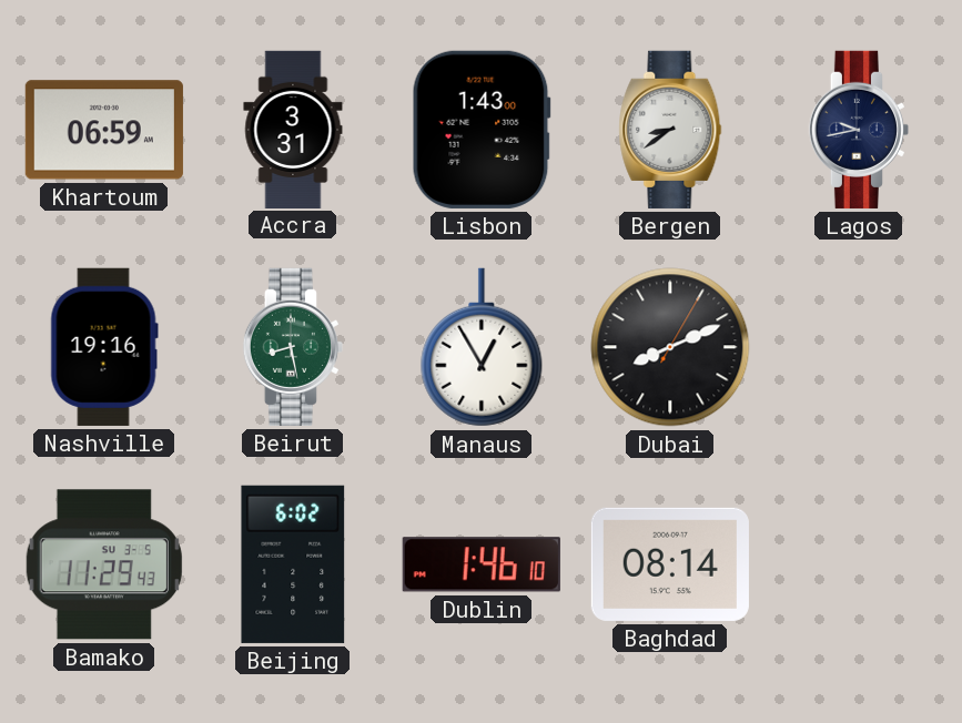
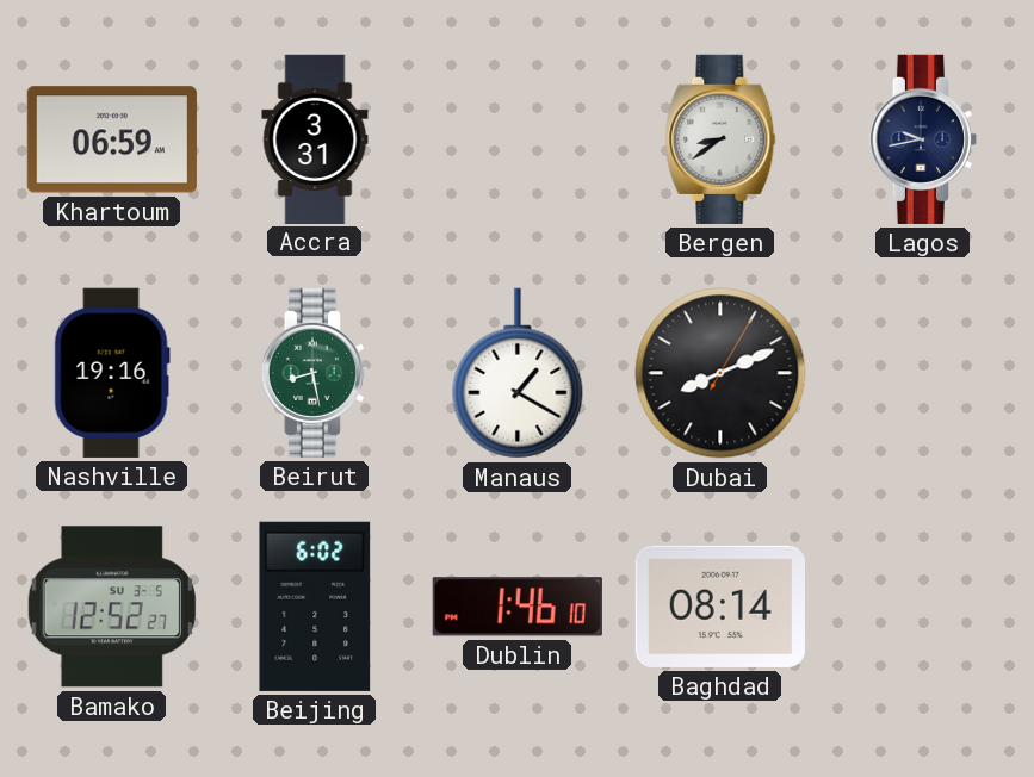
Lisbon: 1:43 -> none
Manaus: 12:55 -> 1:20
Bamako: 11:29 -> 12:52
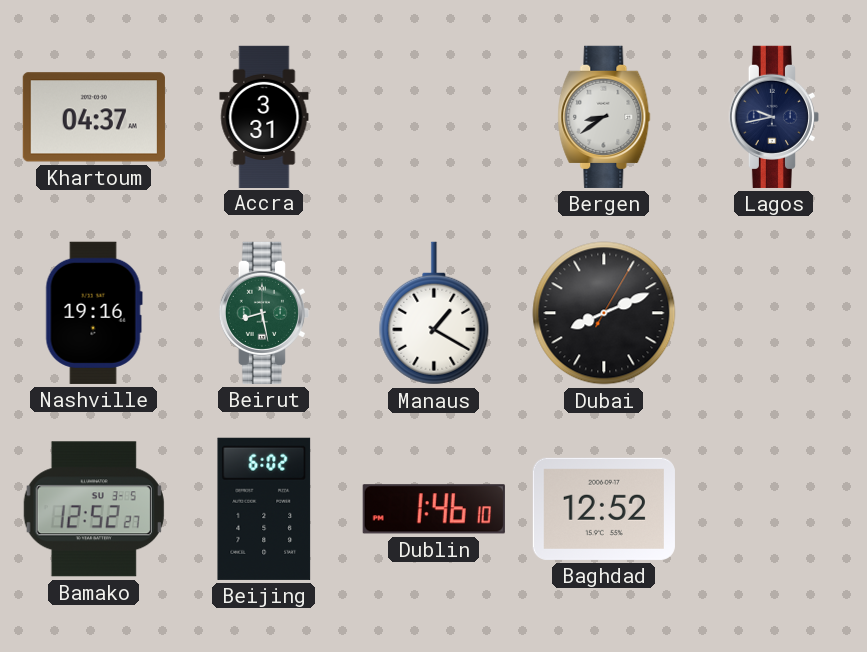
Khartoum: 06:59 -> 04:37
Baghdad: 08:14 -> 12:52
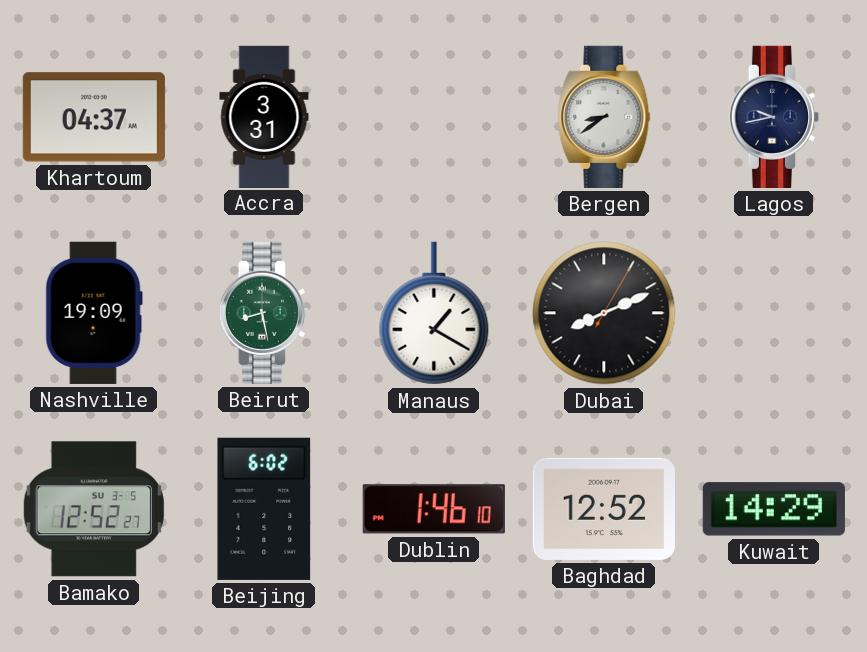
Nashville: 19:16 -> 19:09
Kuwait: none -> 14:29
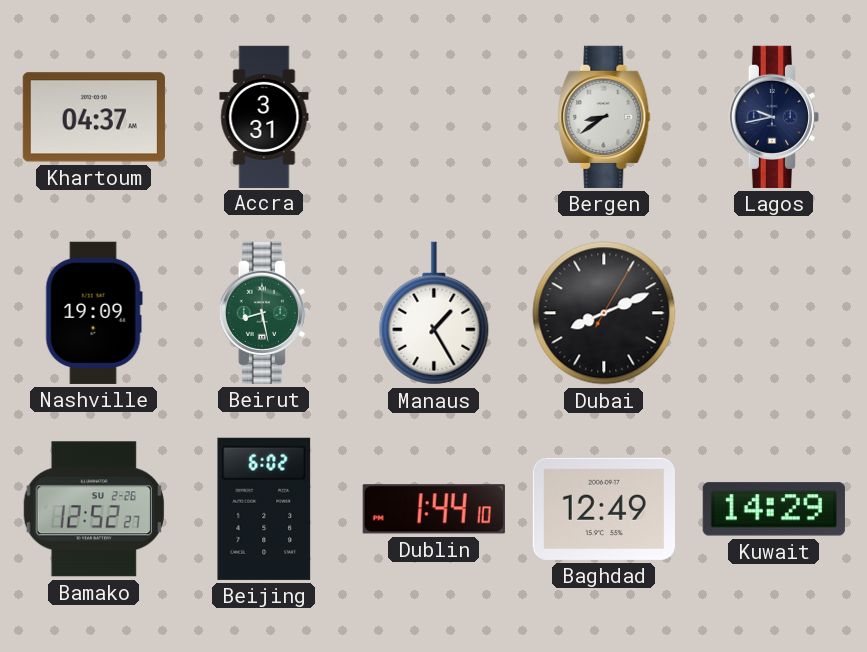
Manaus: 1:20 -> 1:25
Bamako date: SU 3-5 -> SU 2-26
Dublin: 1:46 -> 1:44
Baghdad: 12:52 -> 12:49
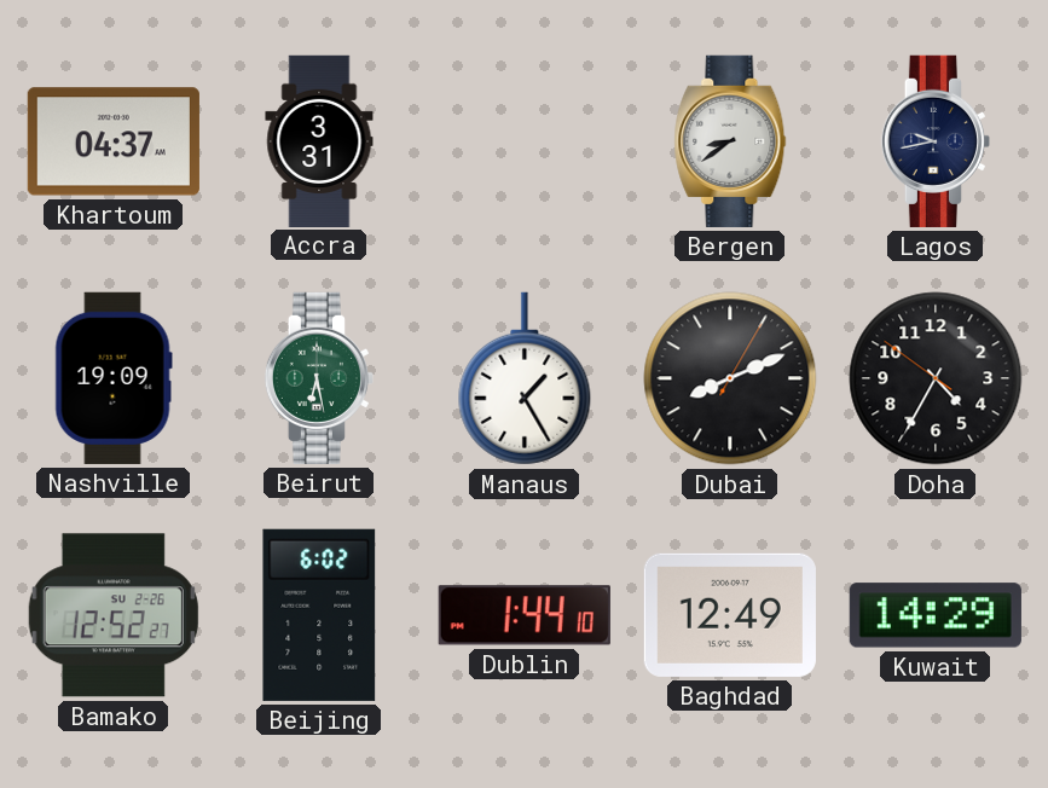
Beirut: 8:28 -> 6:28
Doha: none -> 4:34
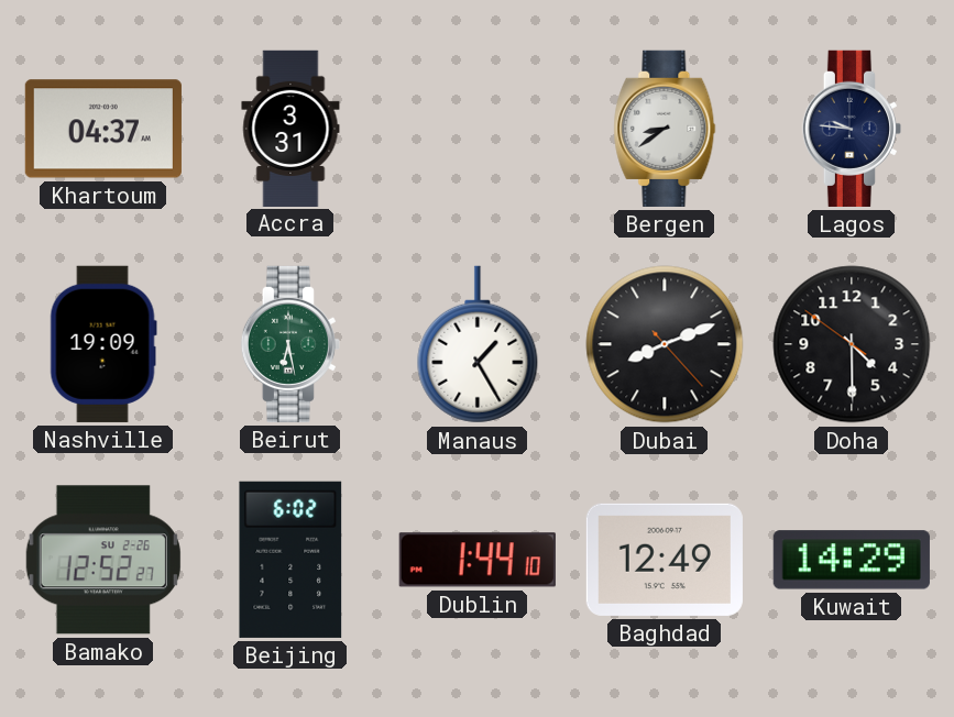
Lagos: 9:43 -> 9:46
Dubai: 8:11:05 -> 8:11:23
Doha: 4:34 -> 4:29
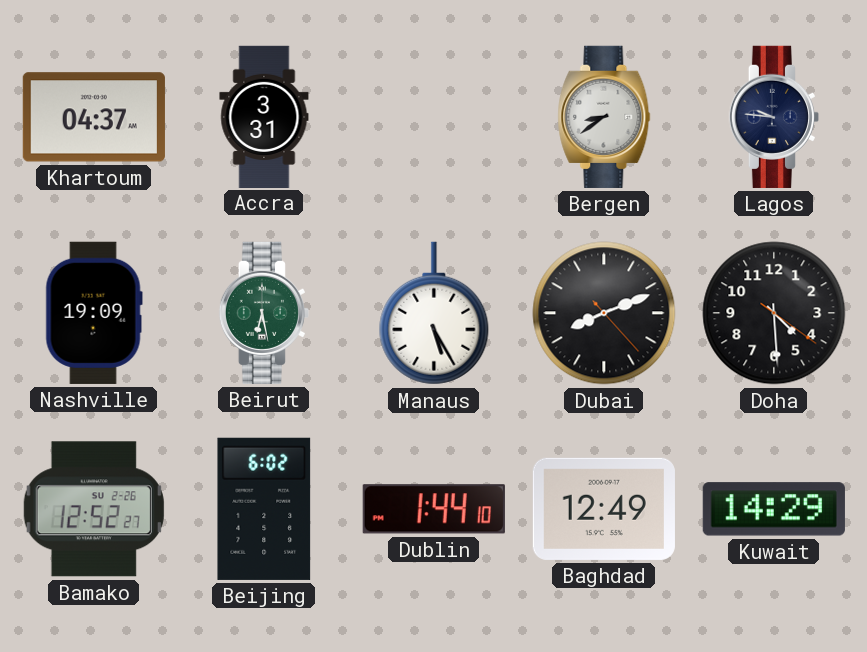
Manaus: 1:25 -> 5:25
Doha: 4:29:51 -> 4:29:21
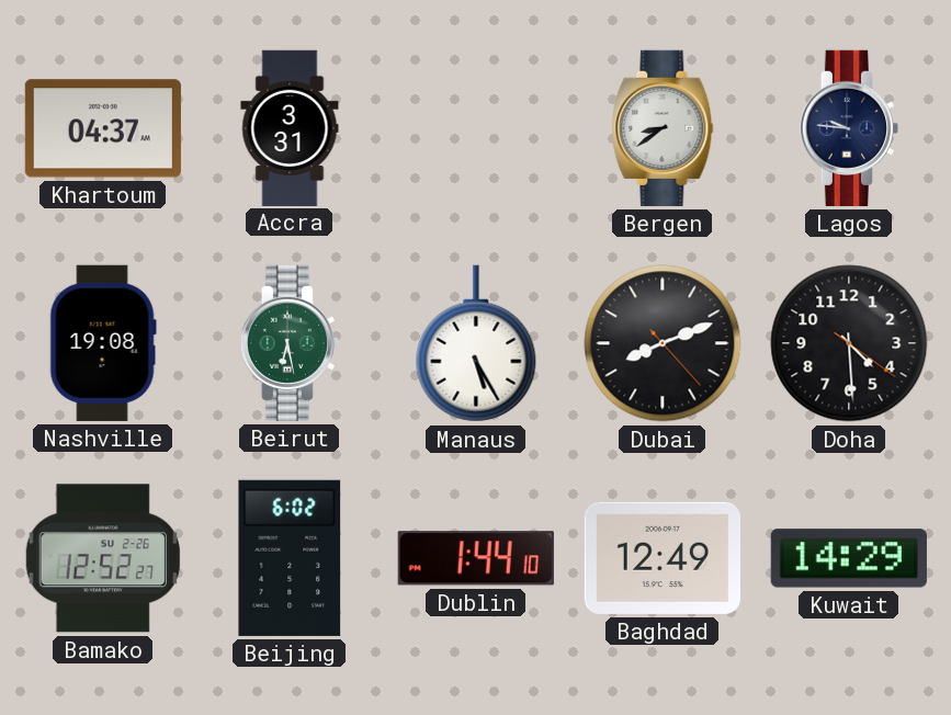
Nashville: 19:09 -> 19:08
